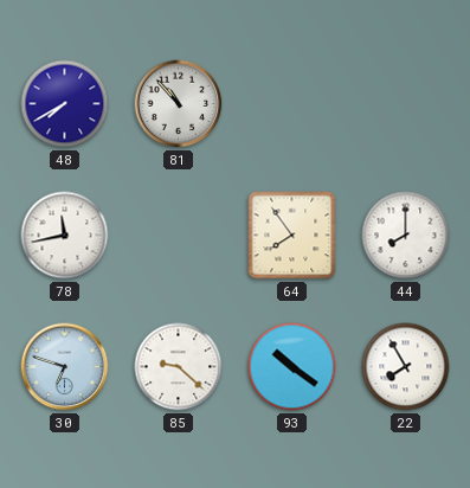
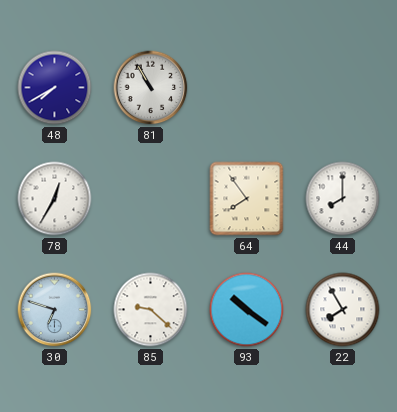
81: 10:53 -> 10:55
78: 11:43 -> 12:35
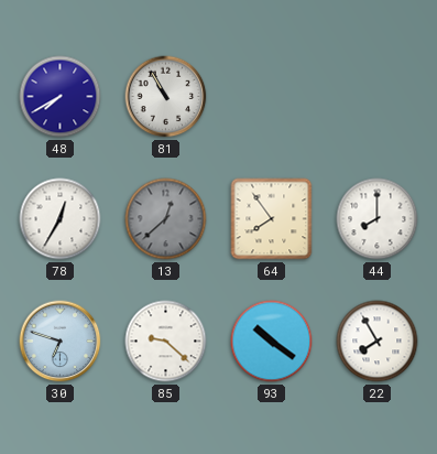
13: none -> 12:38
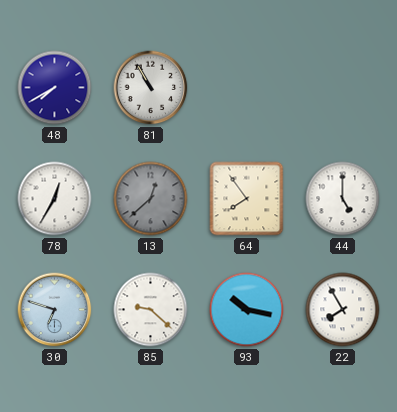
44: 8:00 -> 5:00
93: 10:21 -> 10:17
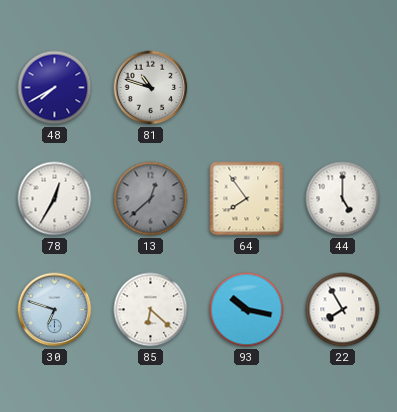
81: 10:55 -> 10:48
85: 9:22 -> 6:22
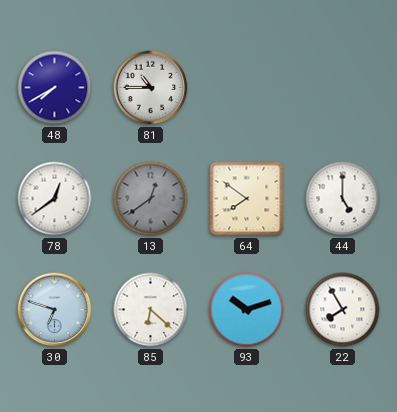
81: 10:48 -> 10:45
78: 12:35 -> 12:39
13: 12:38 -> 12:39
64: 7:54 -> 7:51
93: 10:17 -> 10:12
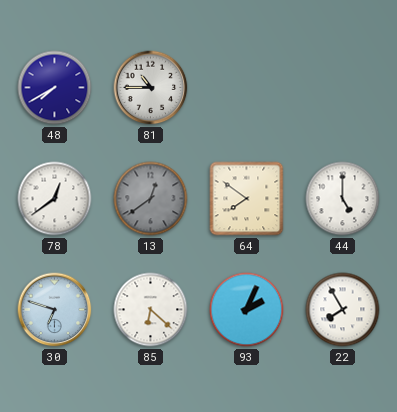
93: 10:12 -> 2:04
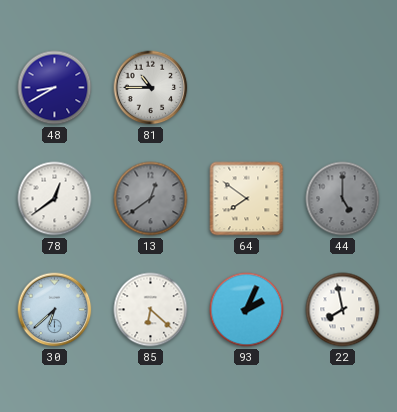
48: 7:40 -> 8:40
44 dial: white -> grey
30: 6:48 -> 6:38
22: 7:55 -> 7:58
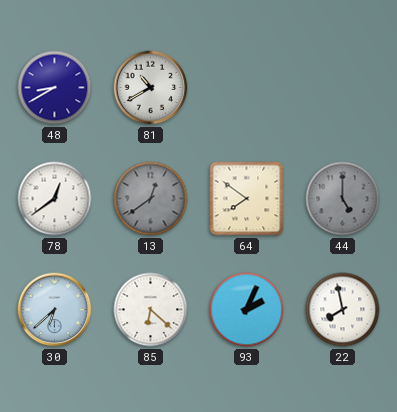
81: 10:45 -> 10:40
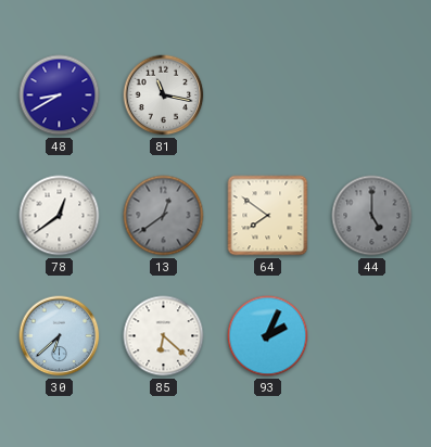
81: 10:40 -> 11:17
22: 7:58 -> none
